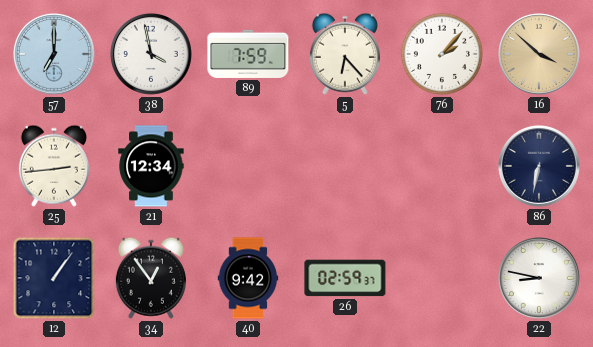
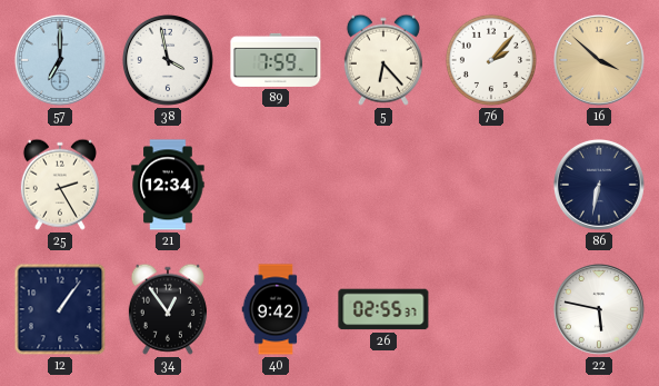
25: 2:44 -> 2:25
26: 02:59 -> 02:55
22: 8:47 -> 5:47
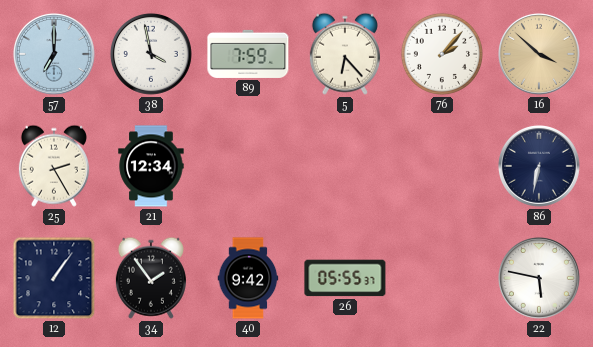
34: 12:54 -> 1:54
26: 02:55 -> 05:55
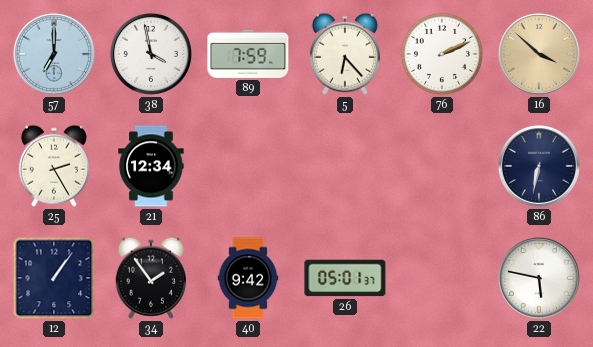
76: 2:07 -> 2:11
26: 05:55 -> 05:01
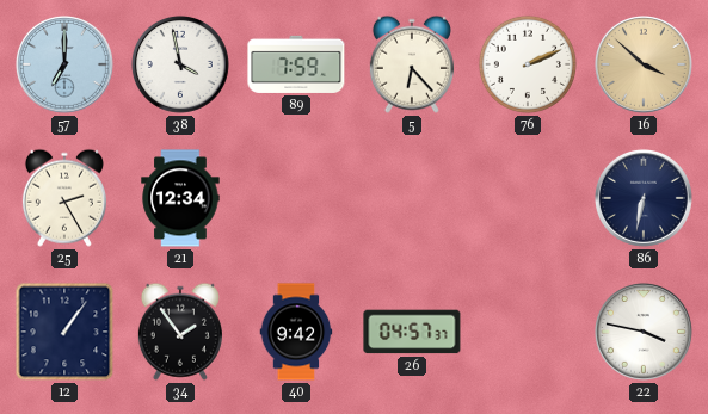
26: 05:01 -> 04:57
22: 5:47 -> 3:47
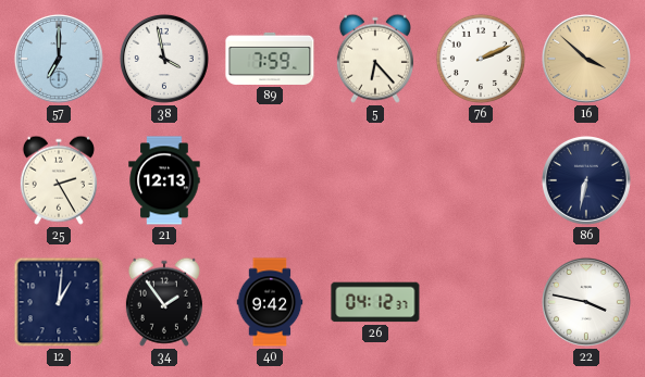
21: 12:34 -> 12:13
12: 1:06 -> 1:01
26: 04:57 -> 04:12
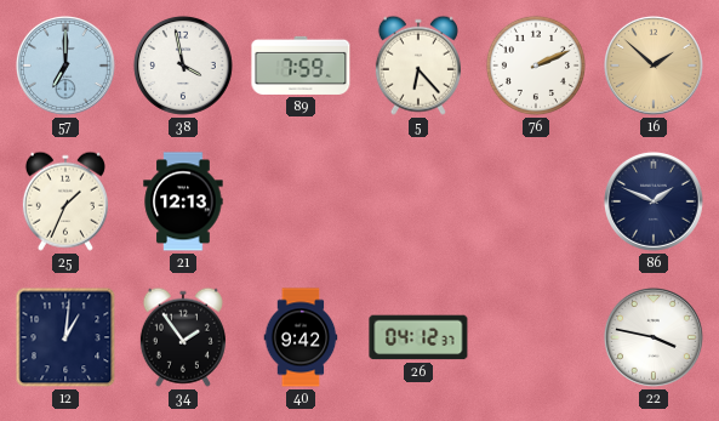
16: 3:52 -> 1:52
25: 2:25 -> 1:34
86: 6:32 -> 1:49
